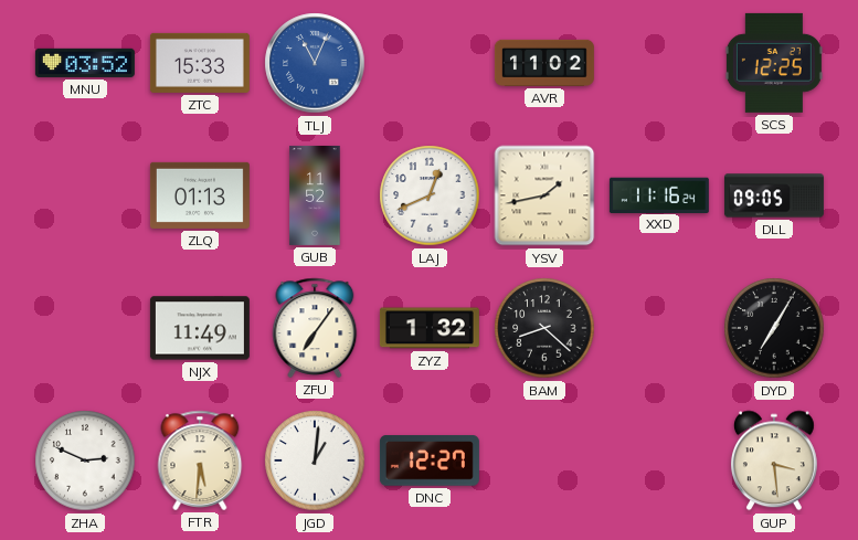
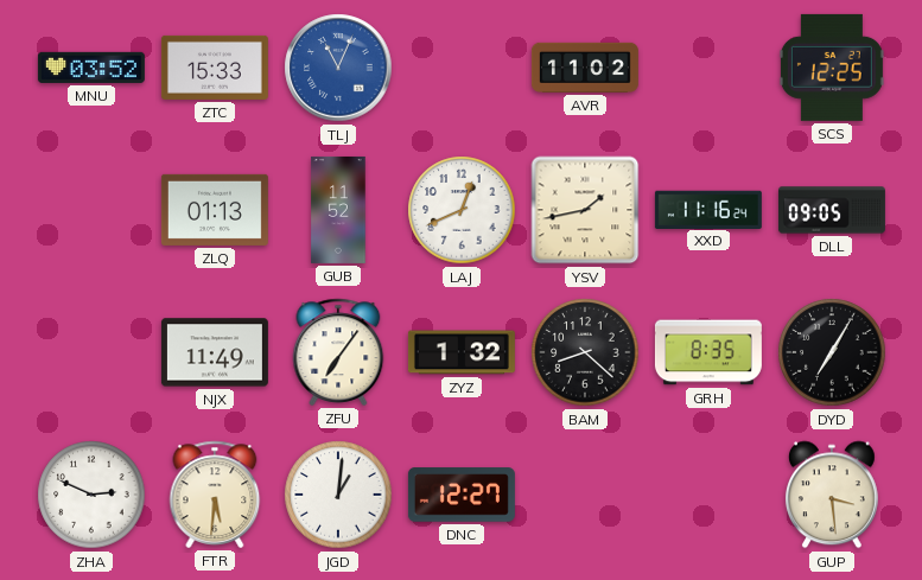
GRH: none -> 8:35
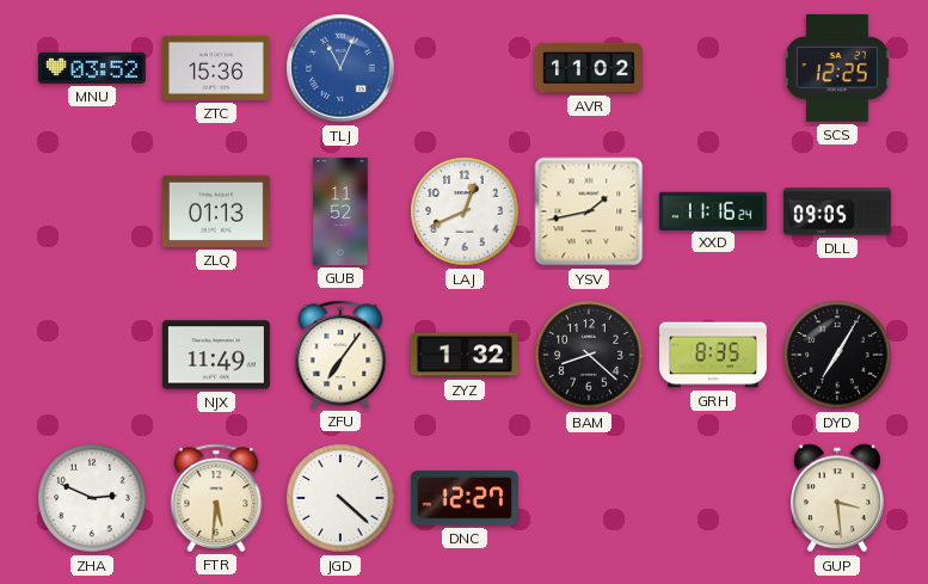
ZTC: 15:33 -> 15:36
JGD: 1:01 -> 4:22
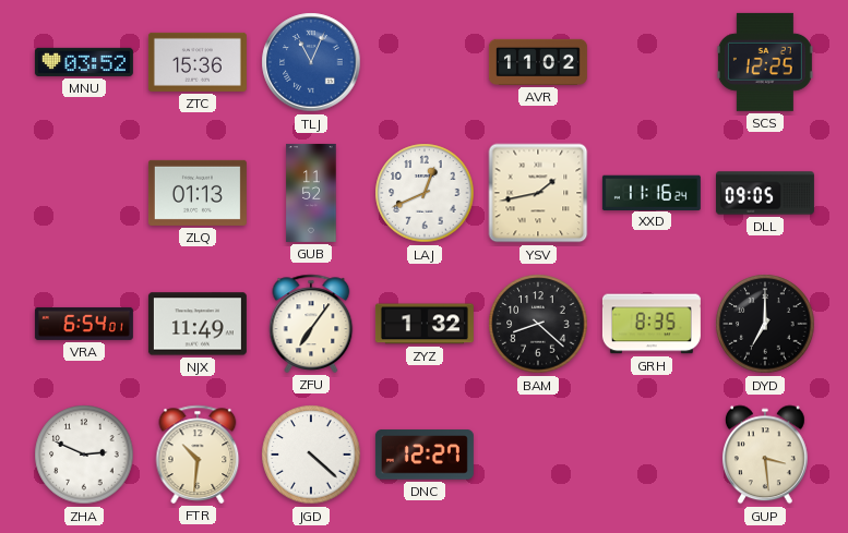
VRA: none -> 6:54
DYD: 7:05 -> 7:00
FTR: 5:31 -> 10:31
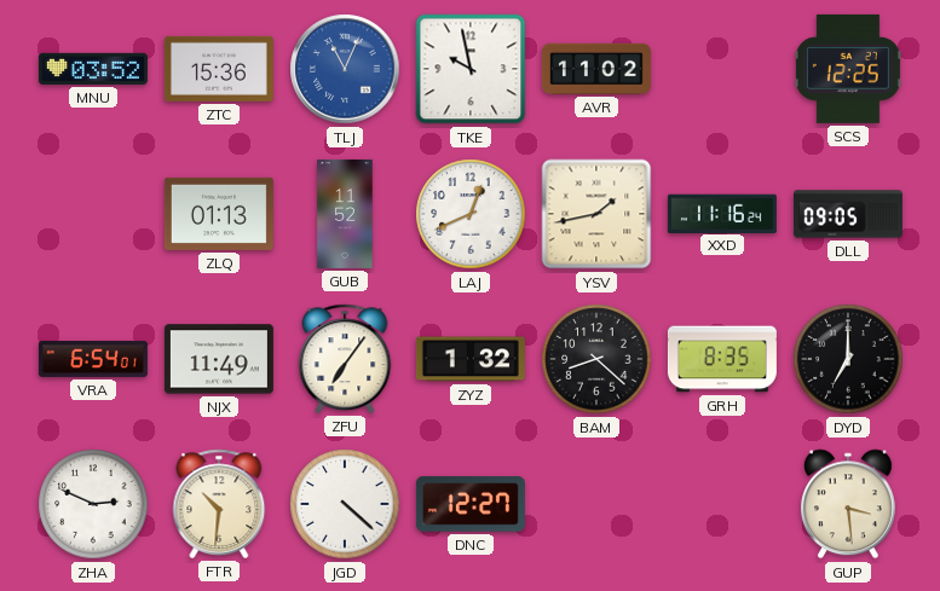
TKE: none -> 9:58
